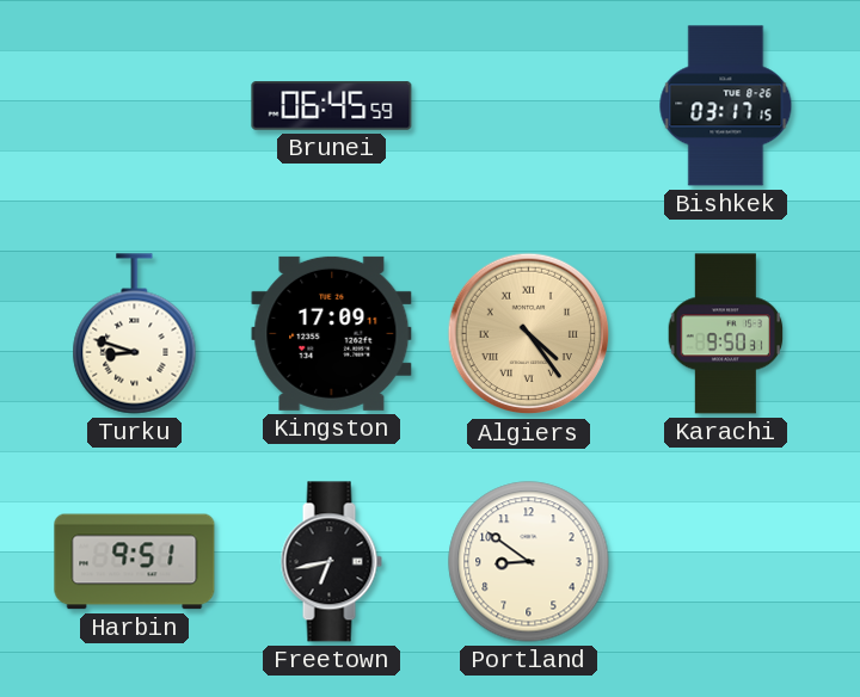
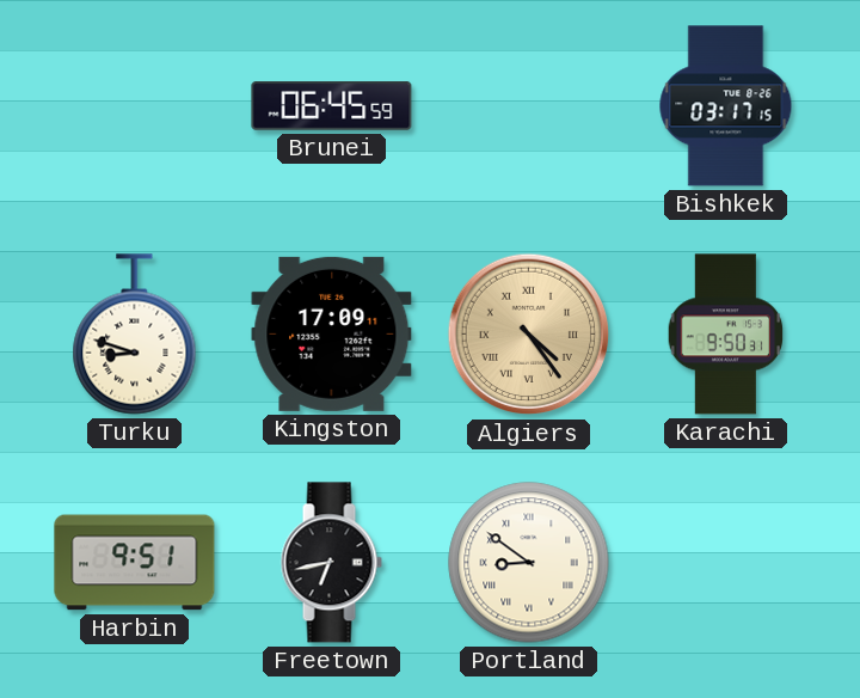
Portland numerals: Arabic -> Roman
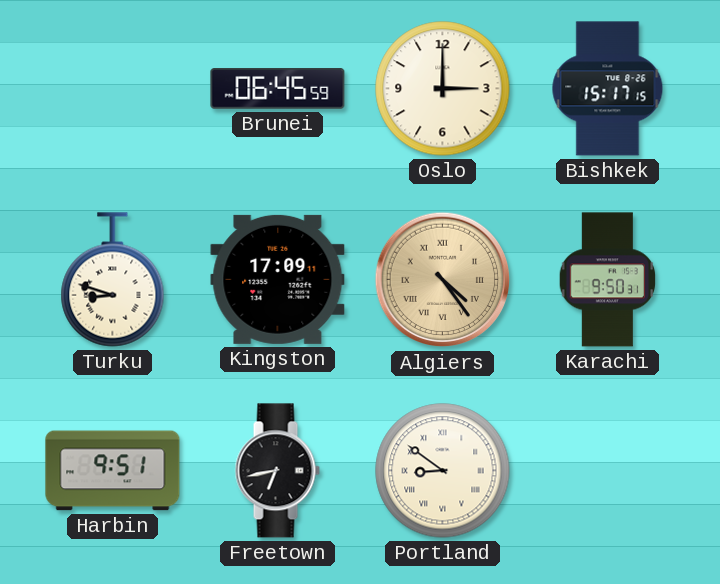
Oslo: none -> 3:00
Bishkek: 03:17 -> 15:17
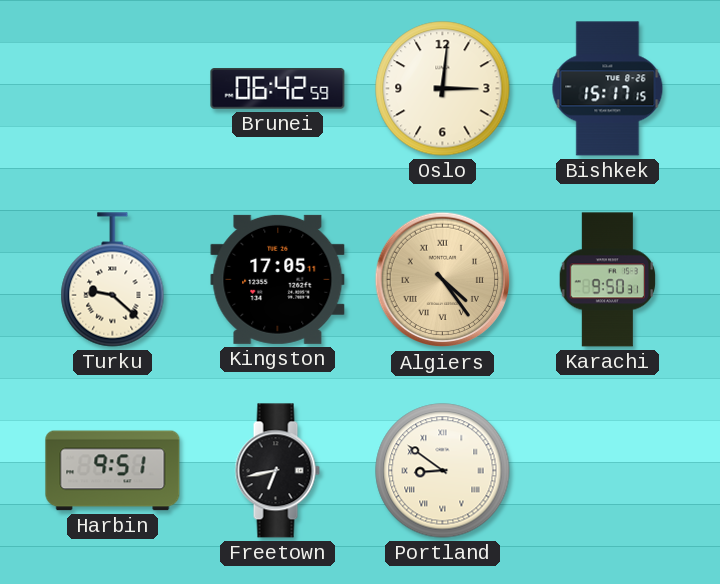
Brunei: 06:45 -> 06:42
Oslo: 3:00 -> 3:01
Turku: 8:48 -> 9:22
Kingston: 17:09 -> 17:05
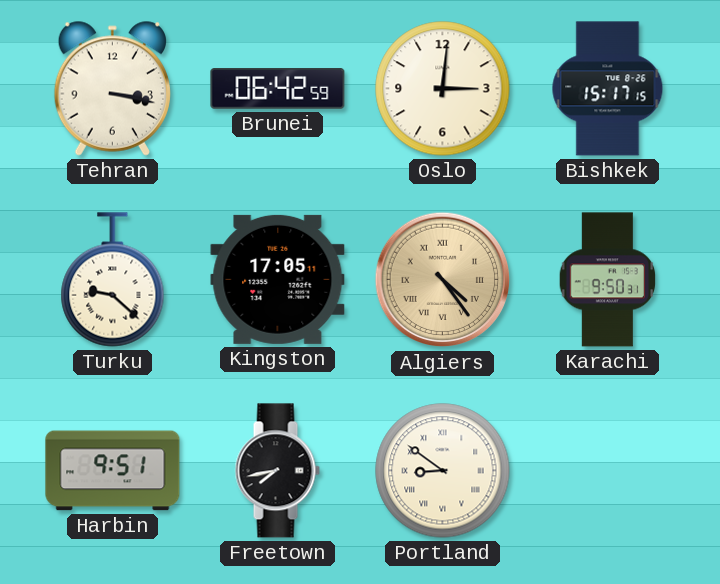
Tehran: none -> 3:17
Freetown: 6:43 -> 7:43
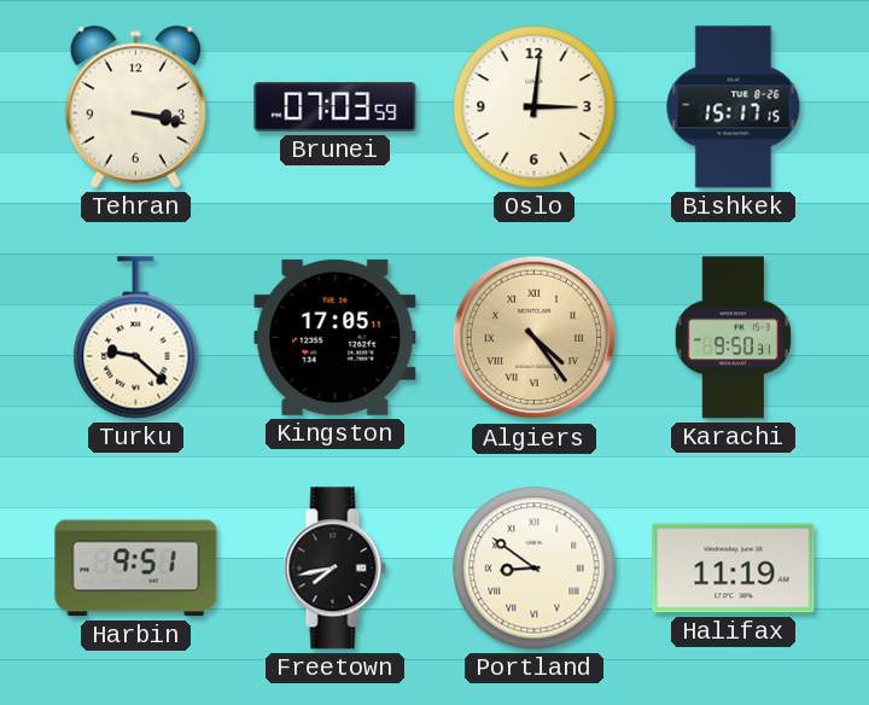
Brunei: 06:42 -> 07:03
Halifax: none -> 11:19
